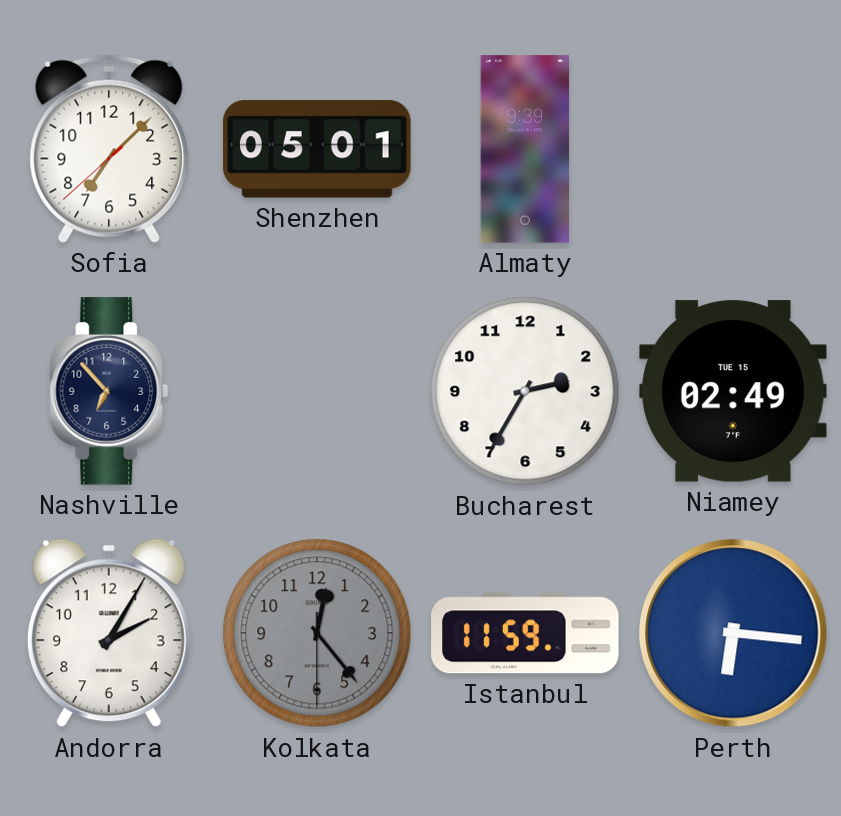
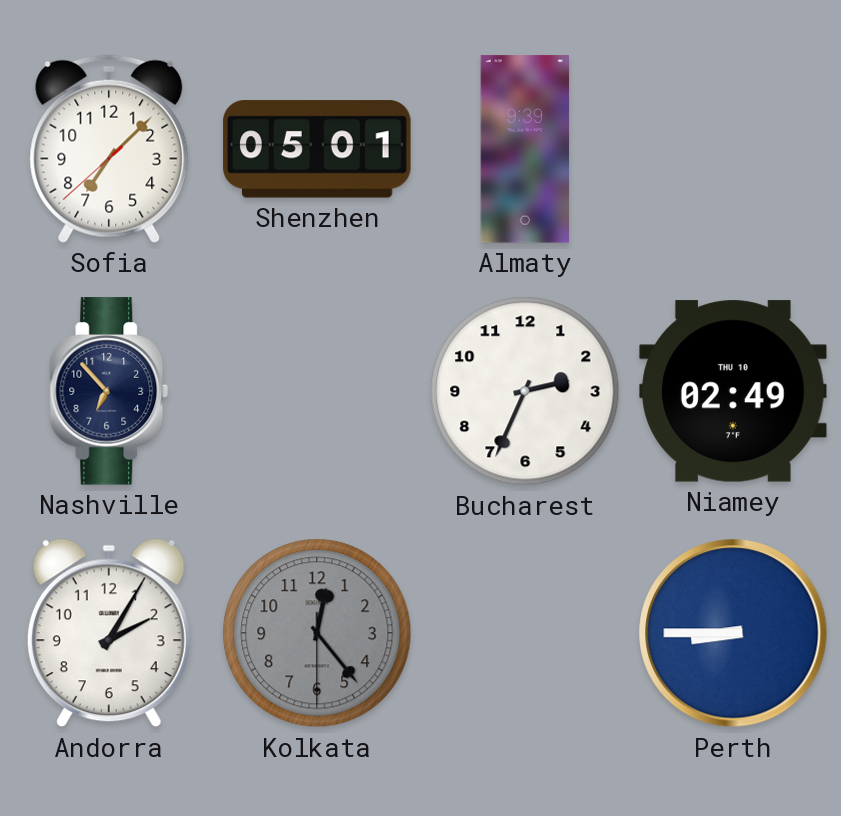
Bucharest: 2:35 -> 2:34
Niamey date: TUE 15 -> THU 10
Istanbul: 11:59 -> none
Perth: 6:16 -> 8:45
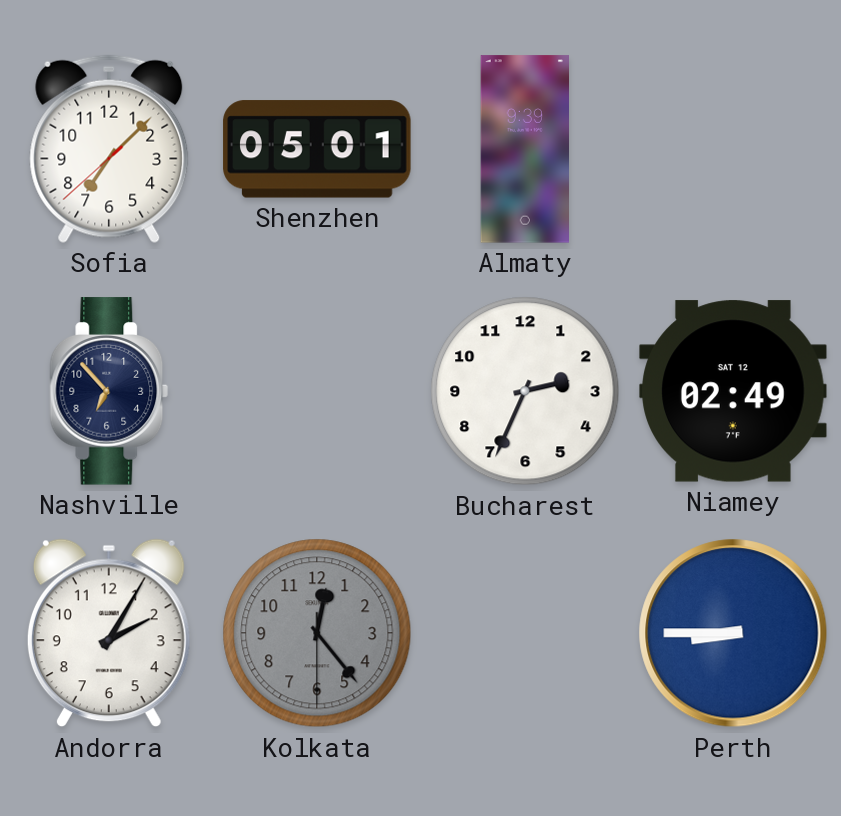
Niamey date: THU 10 -> SAT 12
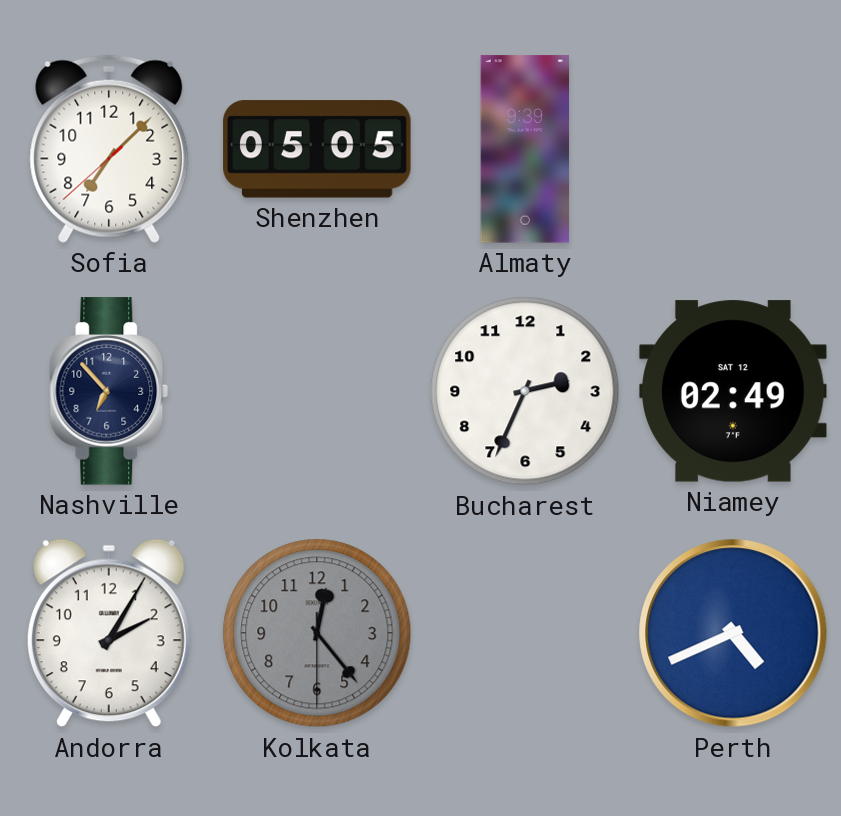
Shenzhen: 05:01 -> 05:05
Perth: 8:45 -> 4:41
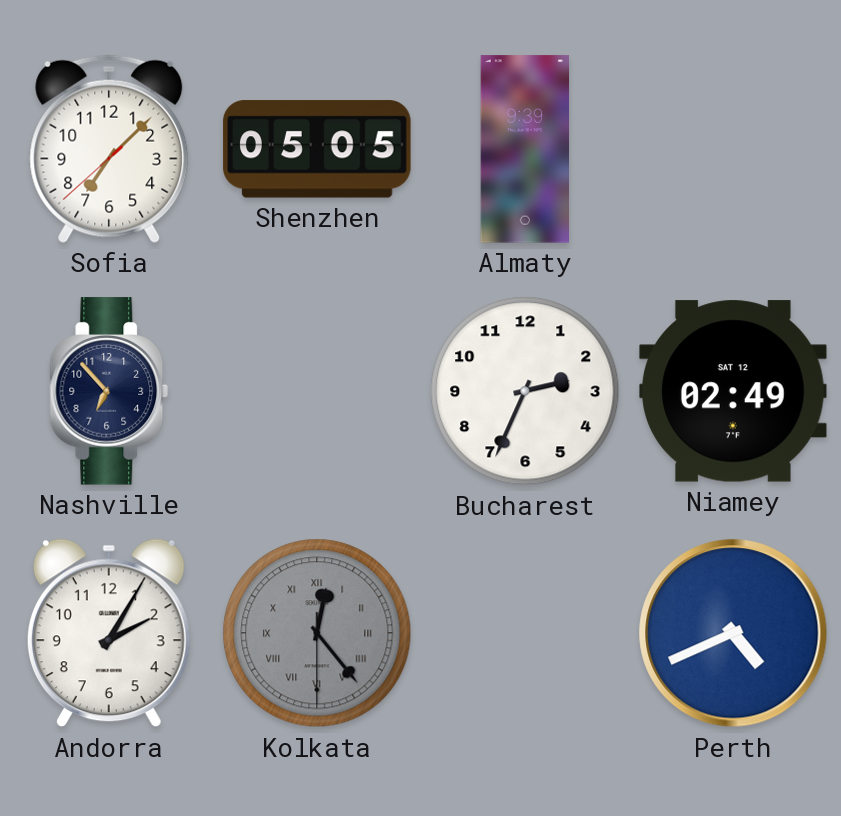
Kolkata numerals: Arabic -> Roman
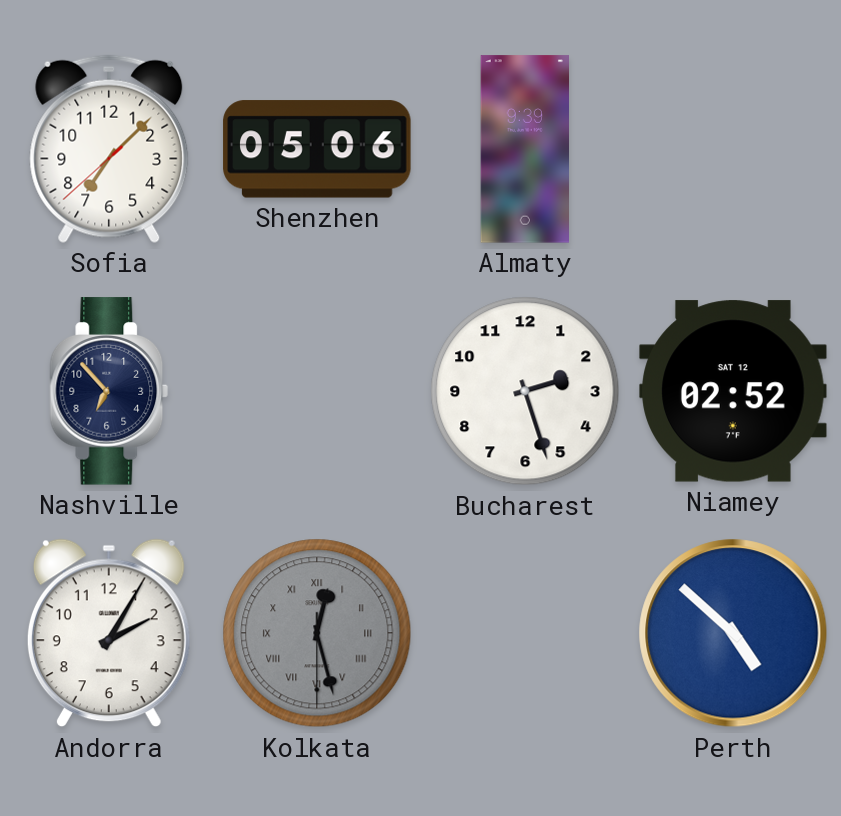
Shenzhen: 05:05 -> 05:06
Bucharest: 2:34 -> 2:27
Niamey: 02:49 -> 02:52
Kolkata: 12:23 -> 12:27
Perth: 4:41 -> 4:52
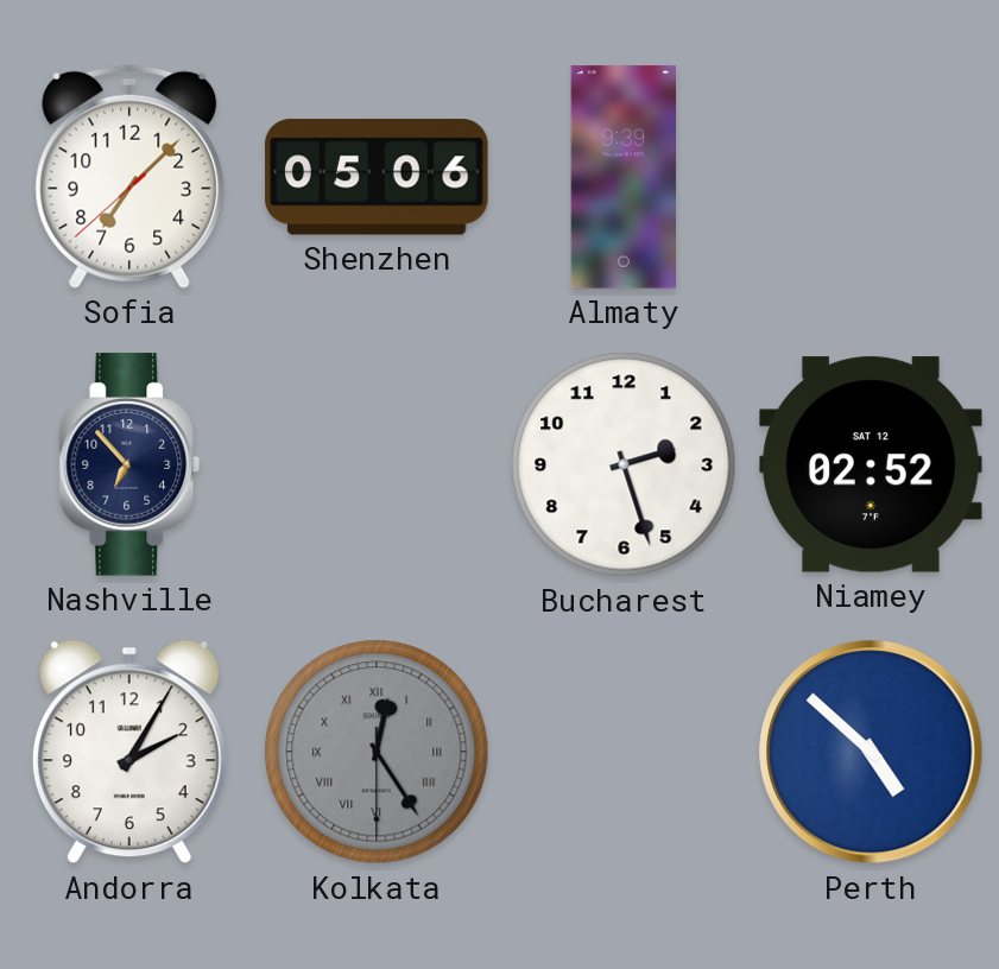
Kolkata: 12:27 -> 12:24
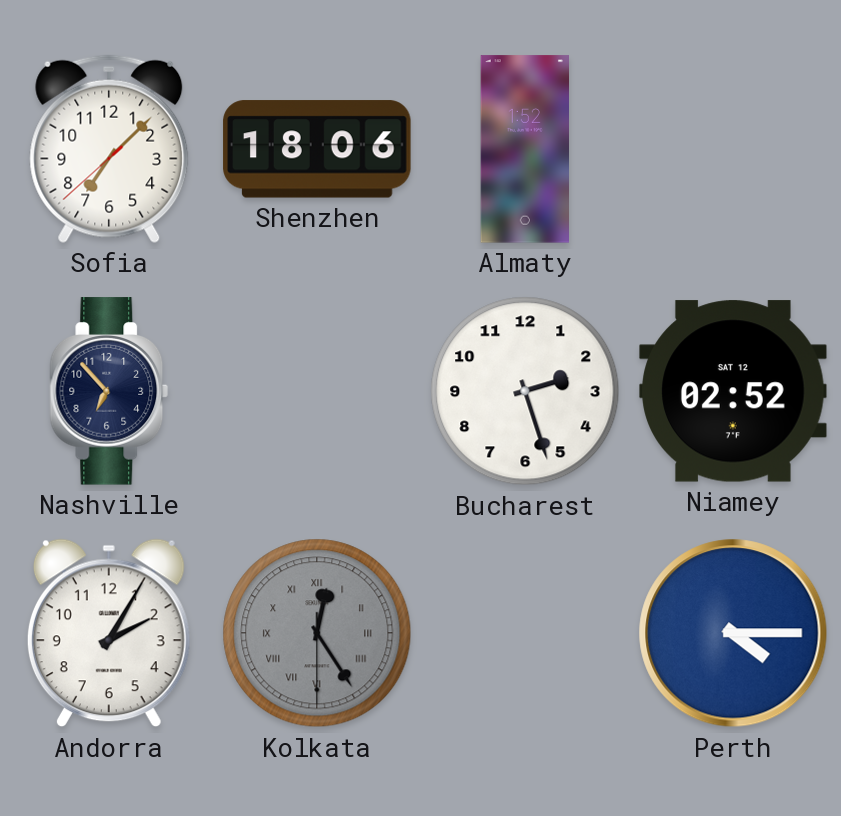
Shenzhen: 05:06 -> 18:06
Almaty: 9:39 -> 1:52
Perth: 4:52 -> 4:15
